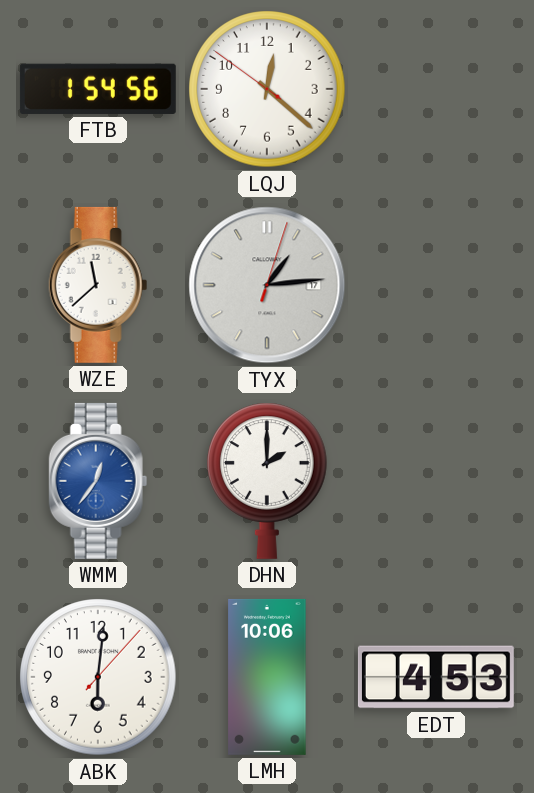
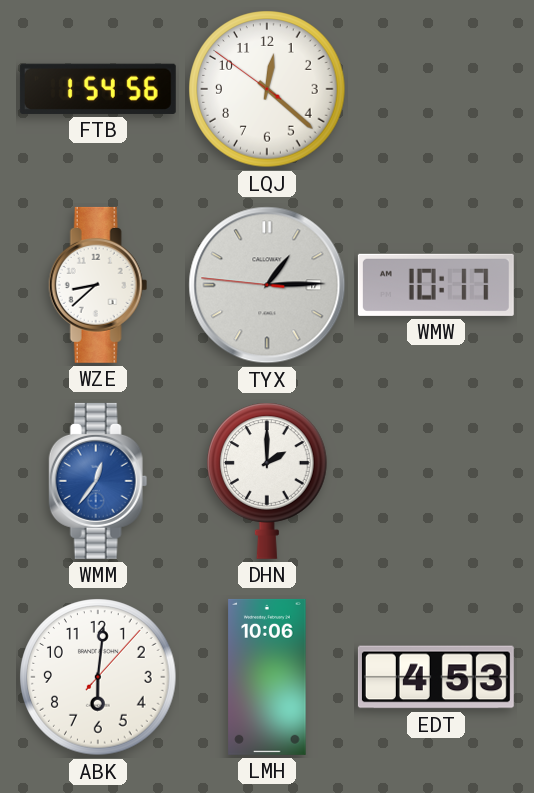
WZE: 11:38 -> 8:38
TYX: 1:14:03 -> 1:14:46
WMW: none -> 10:17
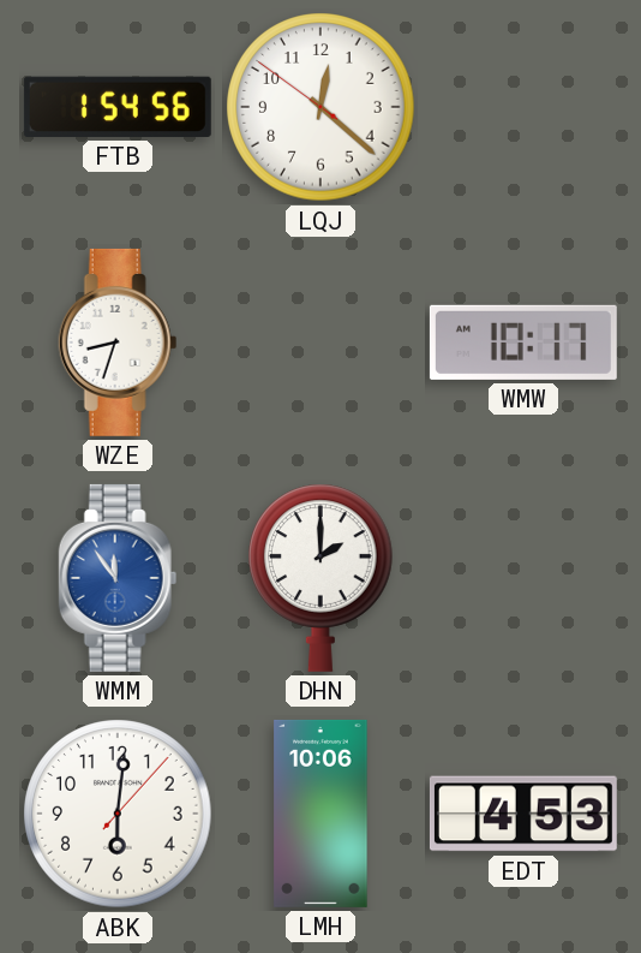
WZE: 8:38 -> 8:33
TYX: 1:14 -> none
WMM: 12:36 -> 11:54
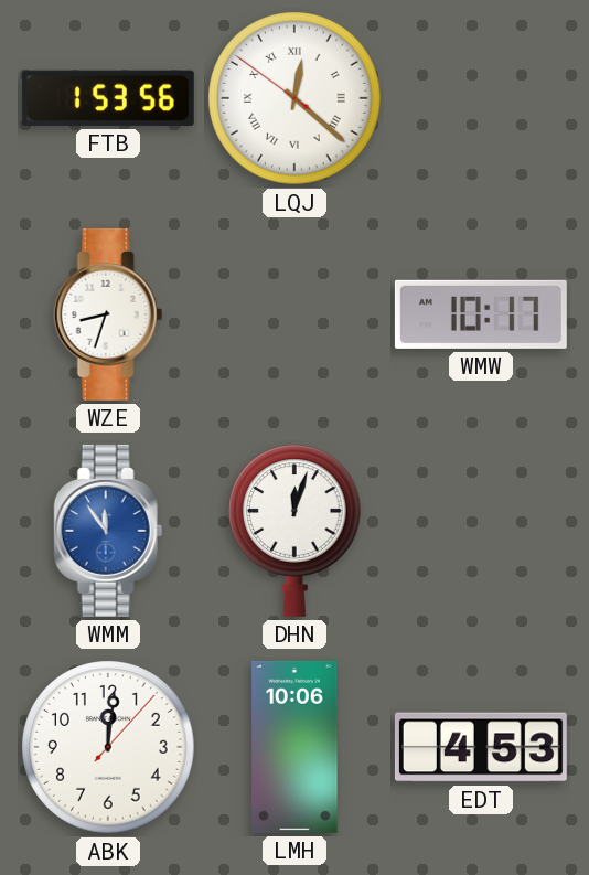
FTB: 1:54 -> 1:53
LQJ numerals: Arabic -> Roman
DHN: 2:00 -> 12:03
ABK: 6:01 -> 12:01
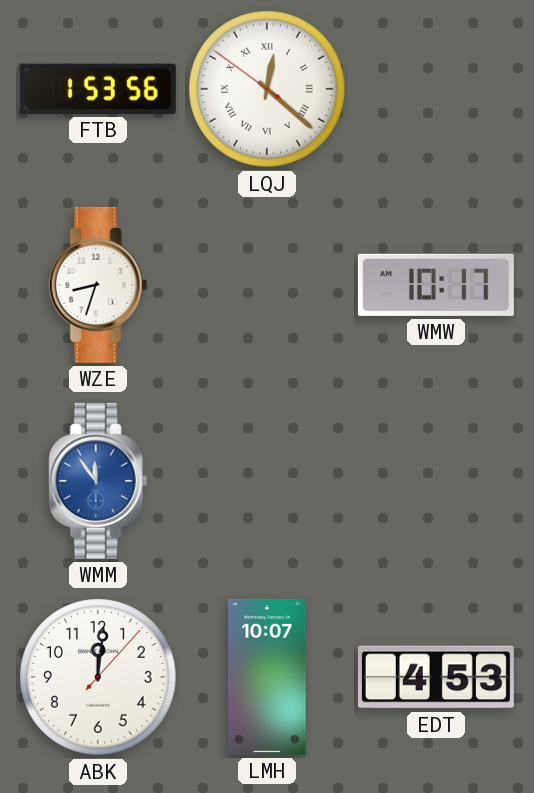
DHN: 12:03 -> none
LMH: 10:06 -> 10:07
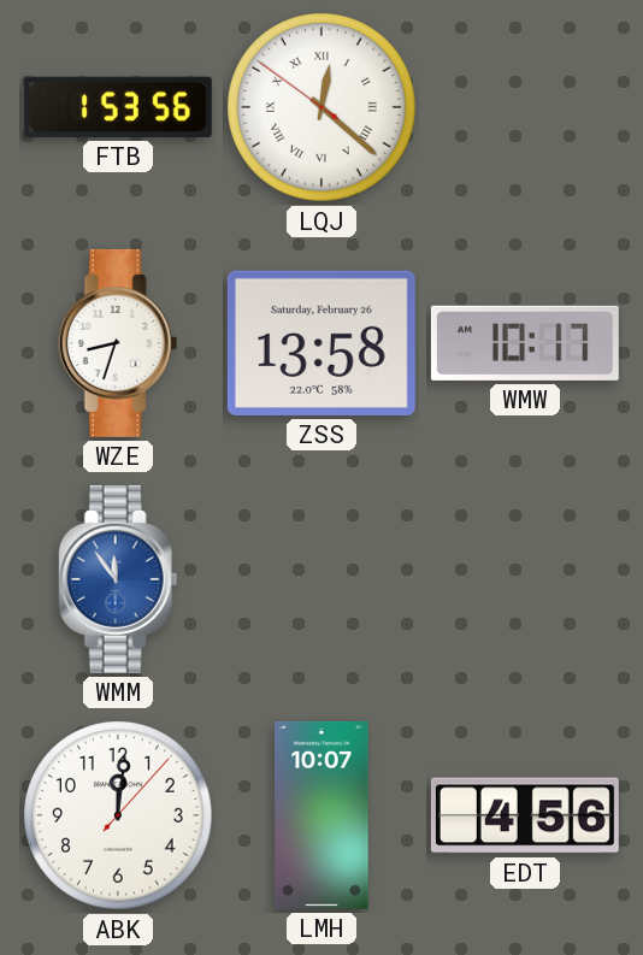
ZSS: none -> 13:58
EDT: 4:53 -> 4:56
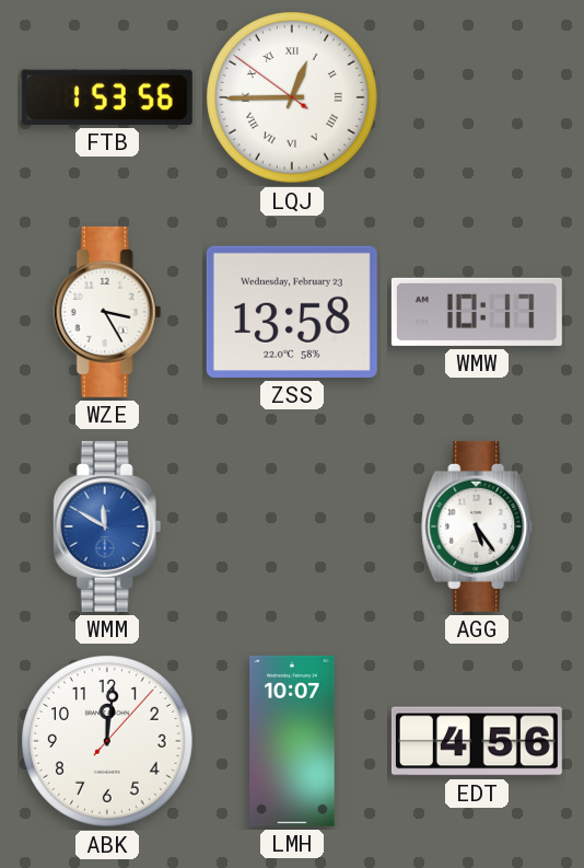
LQJ: 12:21 -> 12:44
WZE: 8:33 -> 3:25
ZSS date: Saturday, February 26 -> Wednesday, February 23
WMM: 11:54 -> 11:50
AGG: none -> 5:24
